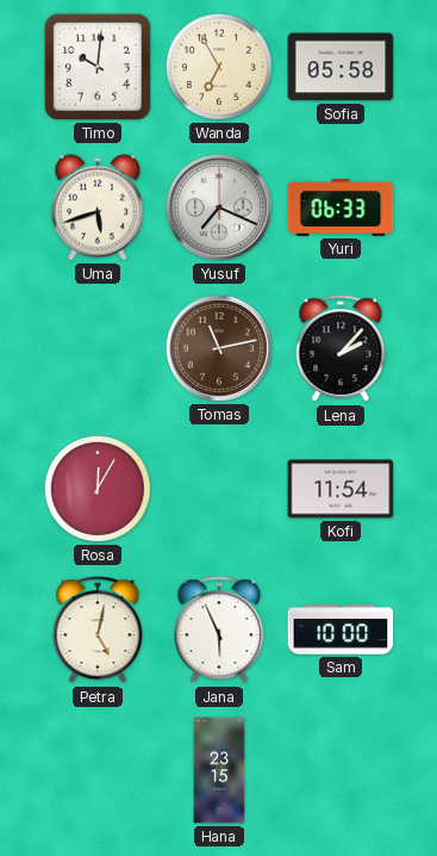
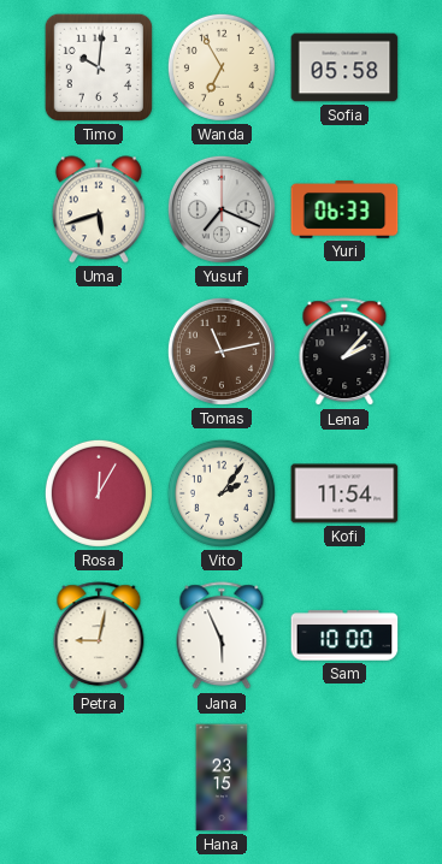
Vito: none -> 2:06
Petra: 5:02 -> 9:02
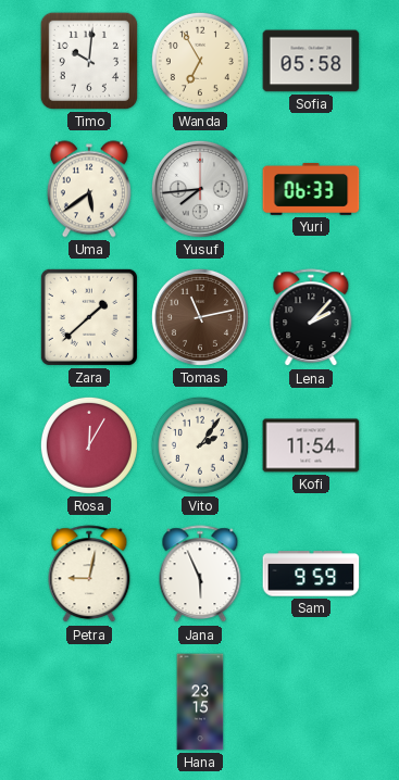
Uma: 5:42 -> 5:39
Yusuf: 7:19 -> 7:44
Zara: none -> 1:38
Sam: 10:00 -> 9:59
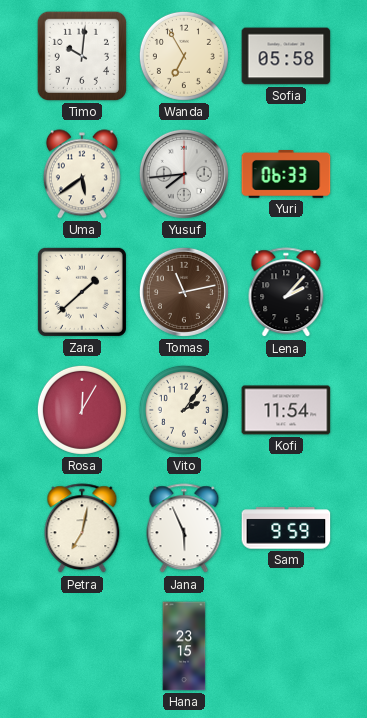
Petra: 9:02 -> 7:02
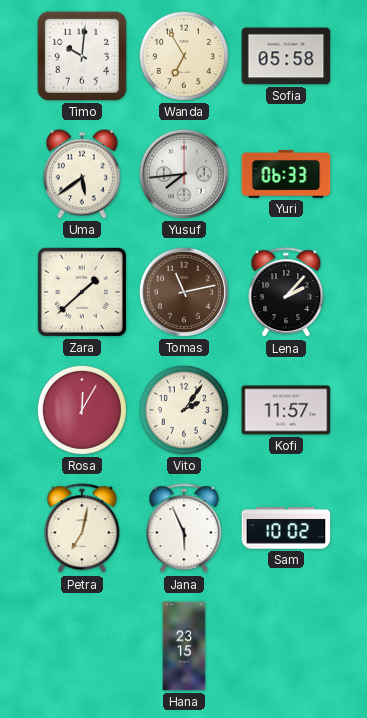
Kofi: 11:54 -> 11:57
Sam: 9:59 -> 10:02
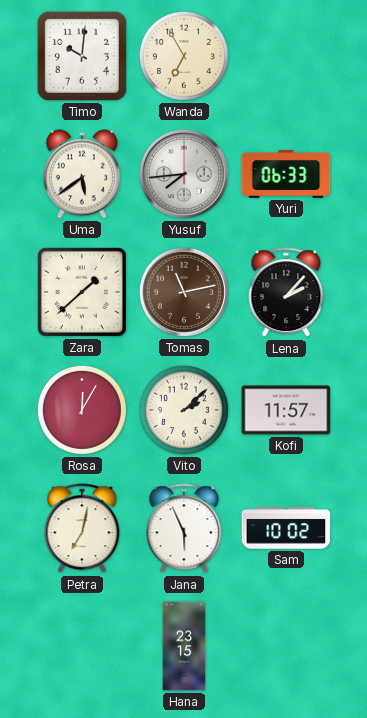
Sofia: 05:58 -> none
Vito: 2:06 -> 2:08
